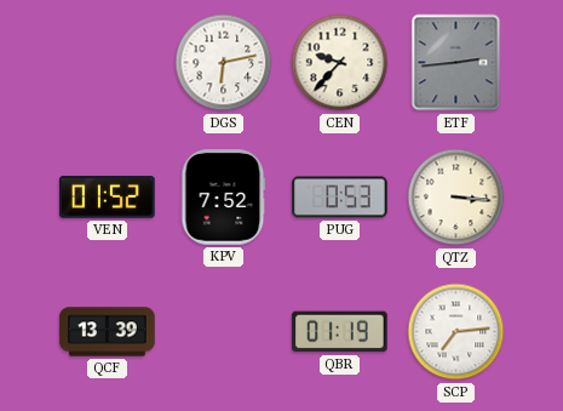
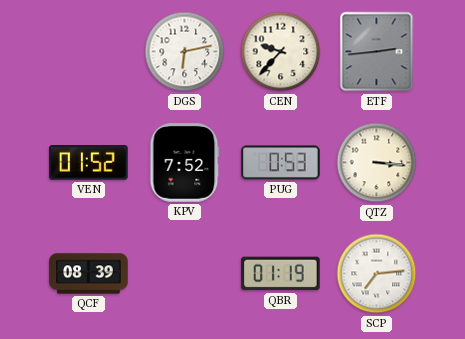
QCF: 13:39 -> 08:39
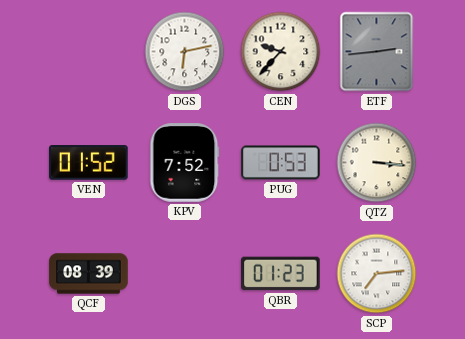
QBR: 01:19 -> 01:23
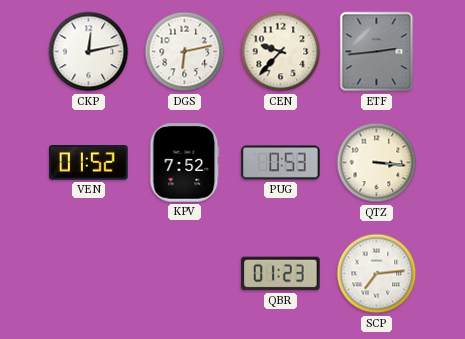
CKP: none -> 12:13
QCF: 08:39 -> none
